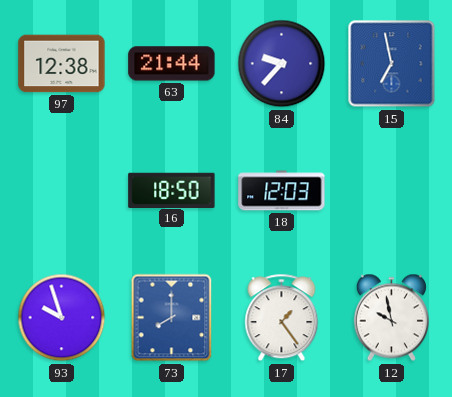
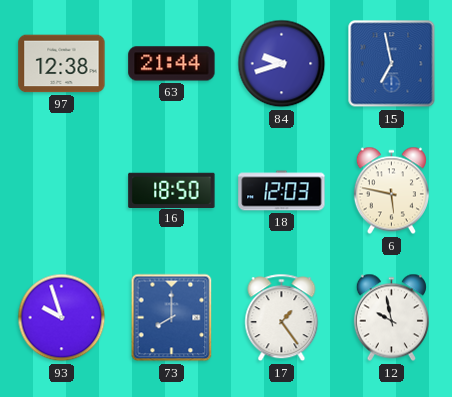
84: 9:37 -> 9:42
6: none -> 5:47
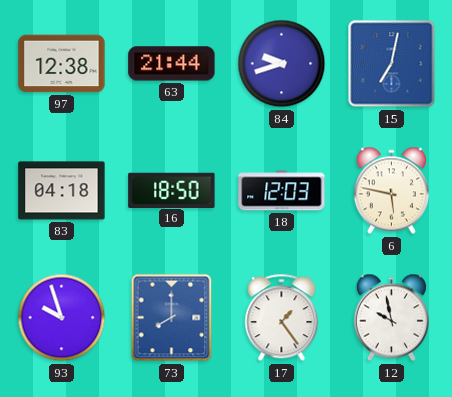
15: 6:58 -> 7:02
83: none -> 04:18
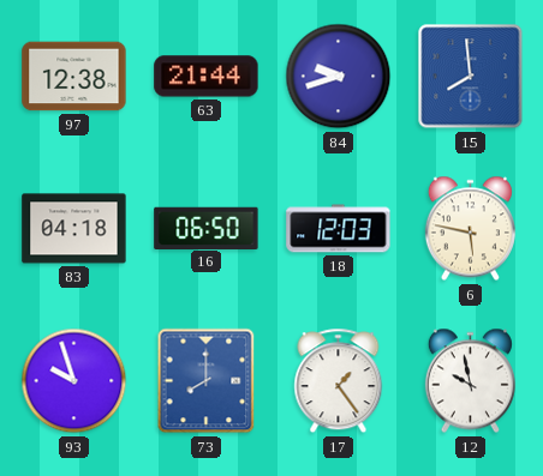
15: 7:02 -> 7:59
16: 18:50 -> 06:50
